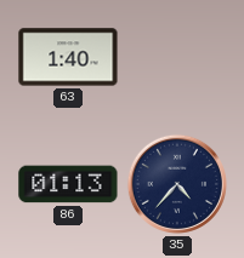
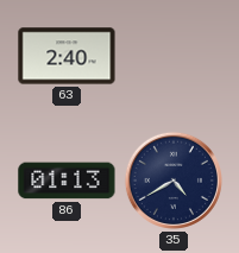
63: 1:40 -> 2:40
35: 4:37 -> 4:40
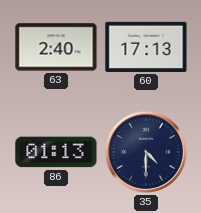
60: none -> 17:13
35: 4:40 -> 4:30
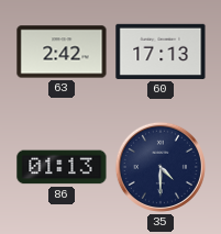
63: 2:40 -> 2:42
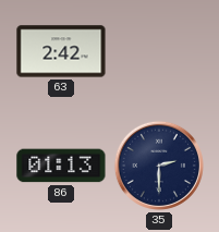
60: 17:13 -> none
35: 4:30 -> 2:30
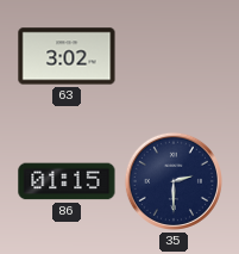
63: 2:42 -> 3:02
86: 01:13 -> 01:15
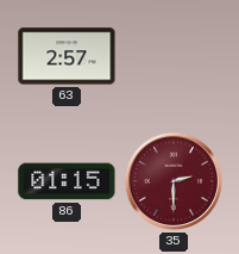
63: 3:02 -> 2:57
35 dial: navy -> burgundy
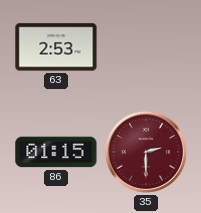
63: 2:57 -> 2:53
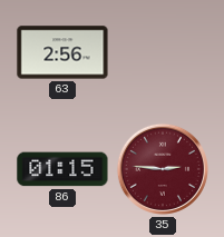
63: 2:53 -> 2:56
35: 2:30 -> 2:46
